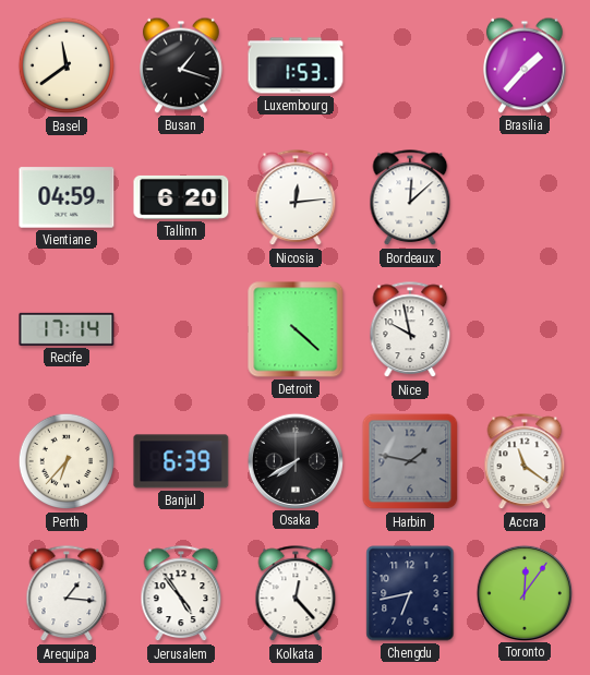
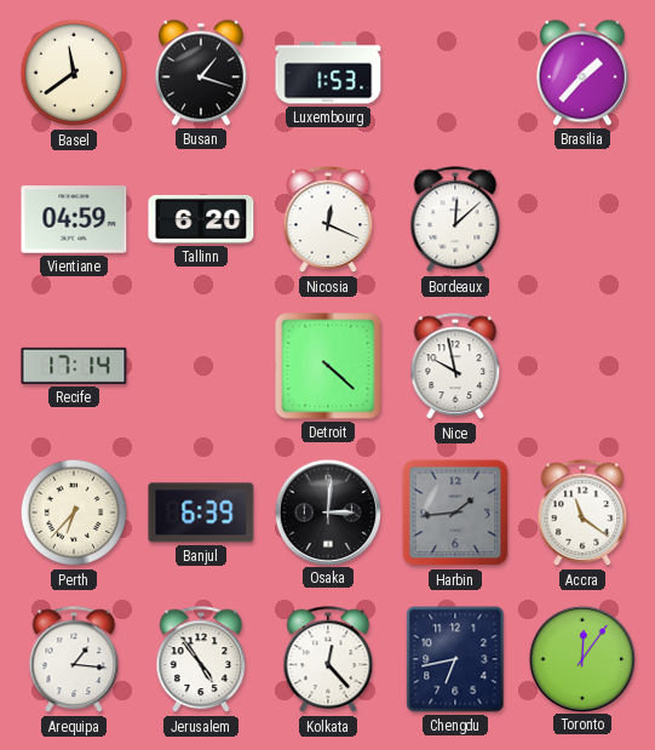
Nicosia: 12:14 -> 12:19
Osaka: 7:40 -> 3:01
Harbin: 1:47 -> 1:44
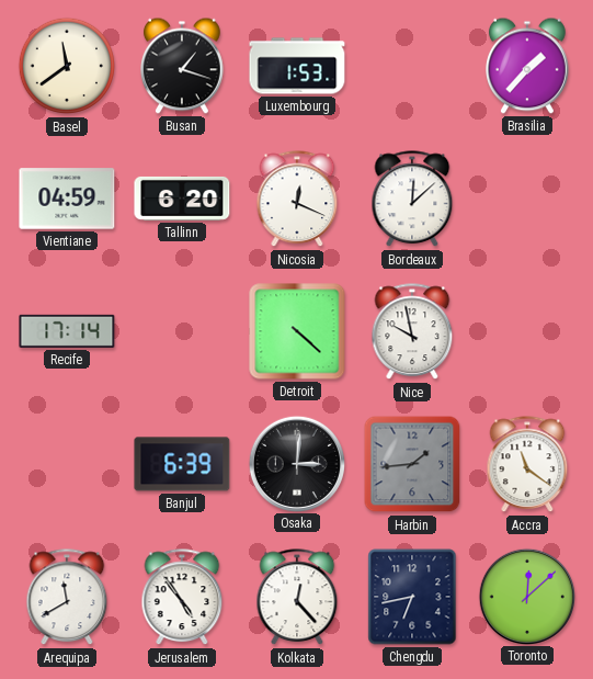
Perth: 6:37 -> none
Arequipa: 1:16 -> 11:40
Toronto: 12:06 -> 12:08
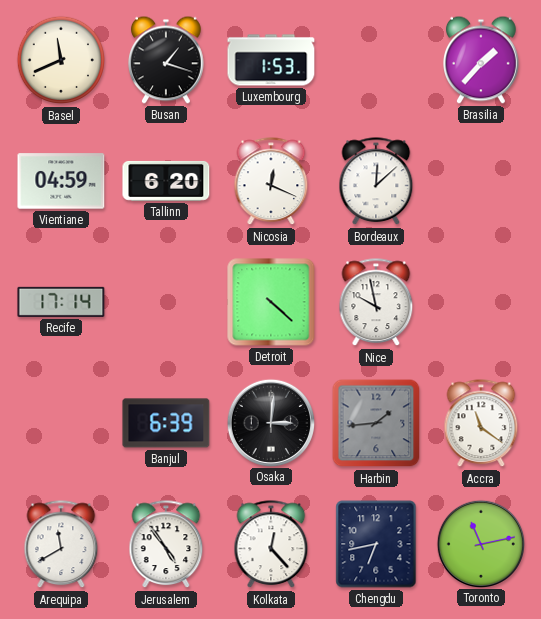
Basel: 11:39 -> 11:41
Toronto: 12:08 -> 11:13
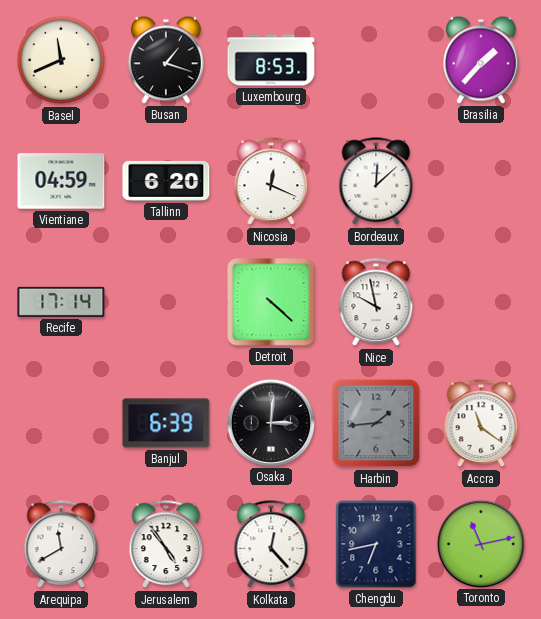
Luxembourg: 1:53 -> 8:53
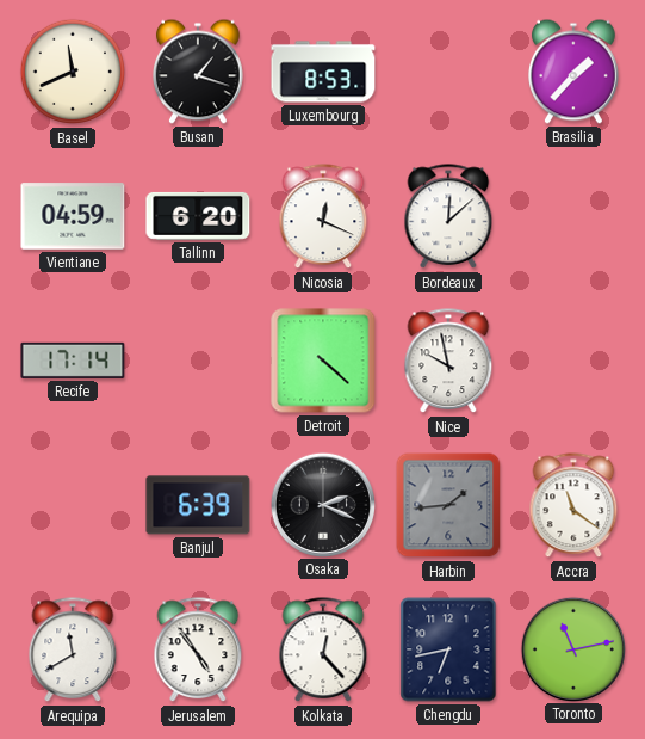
Osaka: 3:01 -> 2:19
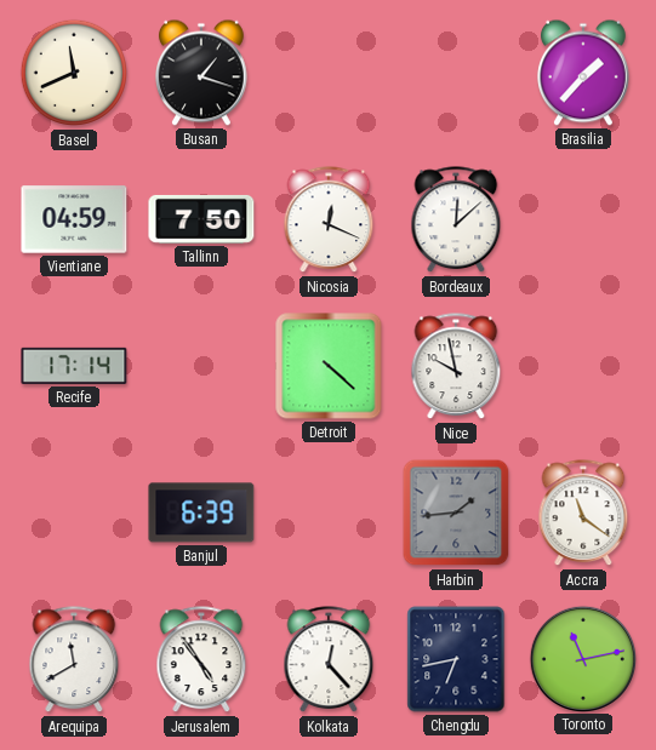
Luxembourg: 8:53 -> none
Tallinn: 6:20 -> 7:50
Osaka: 2:19 -> none
